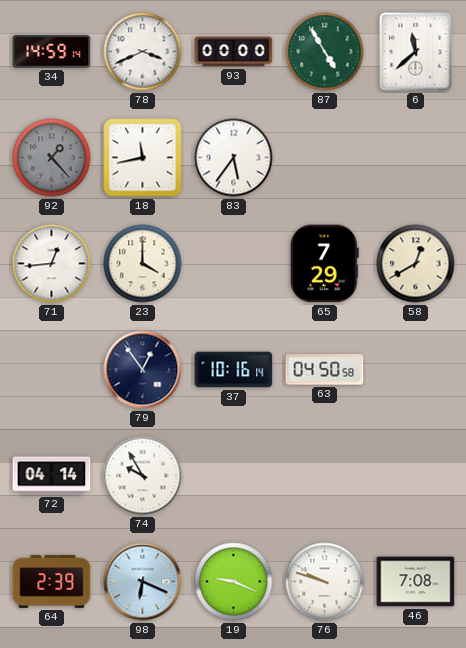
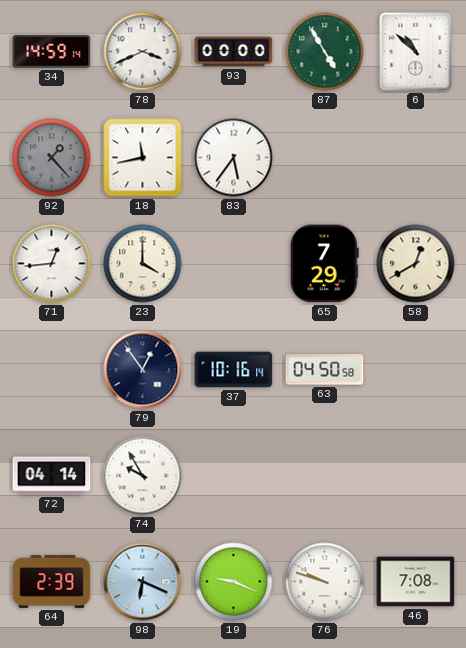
6: 11:38 -> 10:52
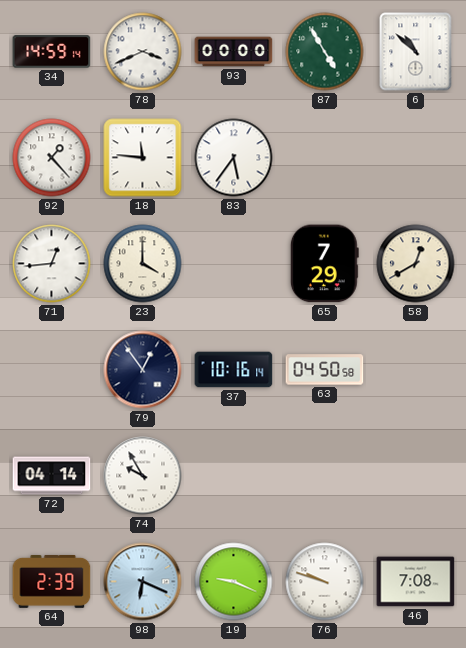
92 dial: grey -> white
18: 11:43 -> 11:46
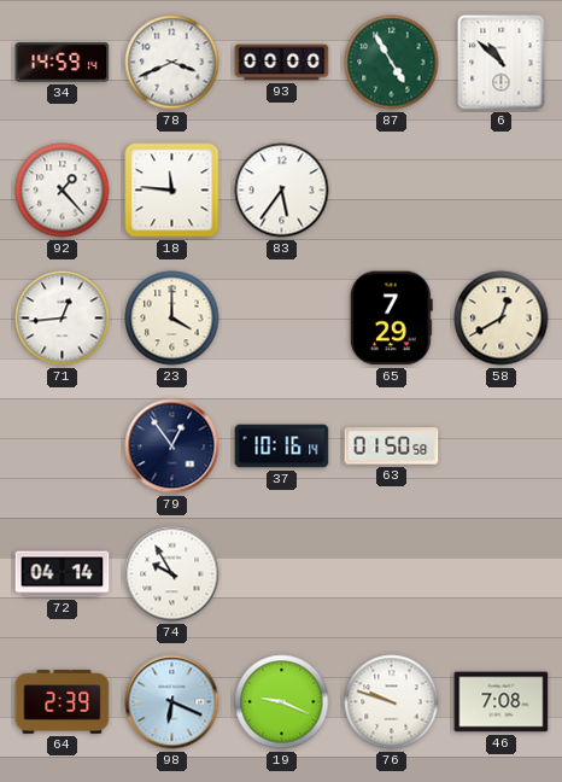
63: 04:50 -> 01:50
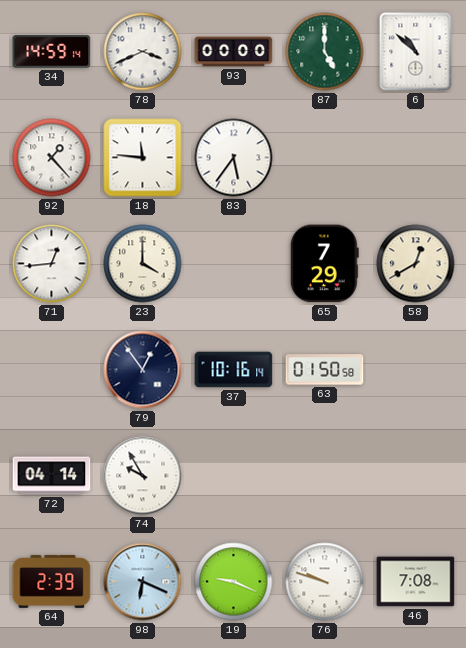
87: 4:55 -> 5:00
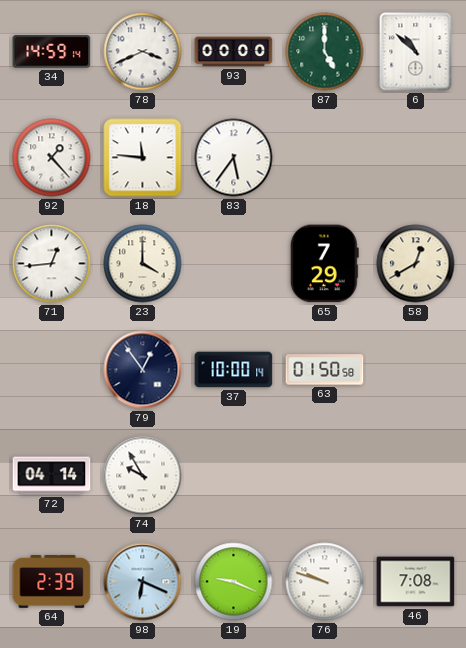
37: 10:16 -> 10:00
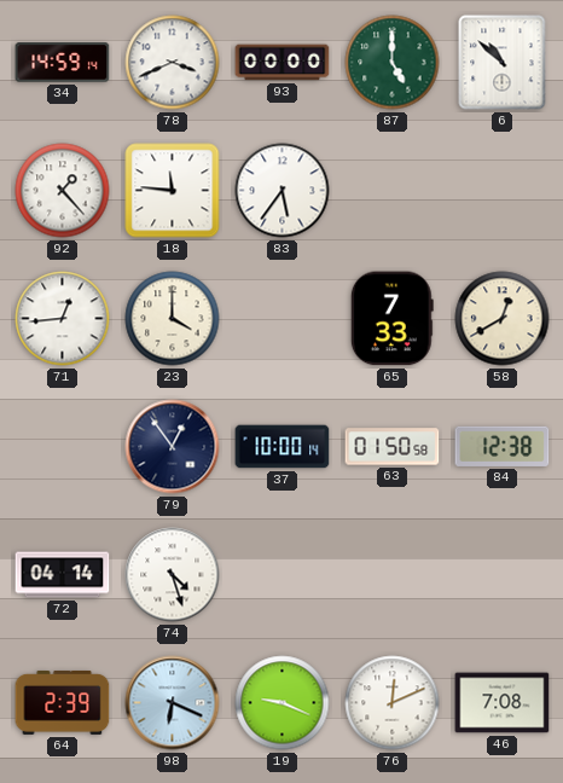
65: 7:29 -> 7:33
84: none -> 12:38
74: 9:55 -> 4:27
76: 9:48 -> 12:11
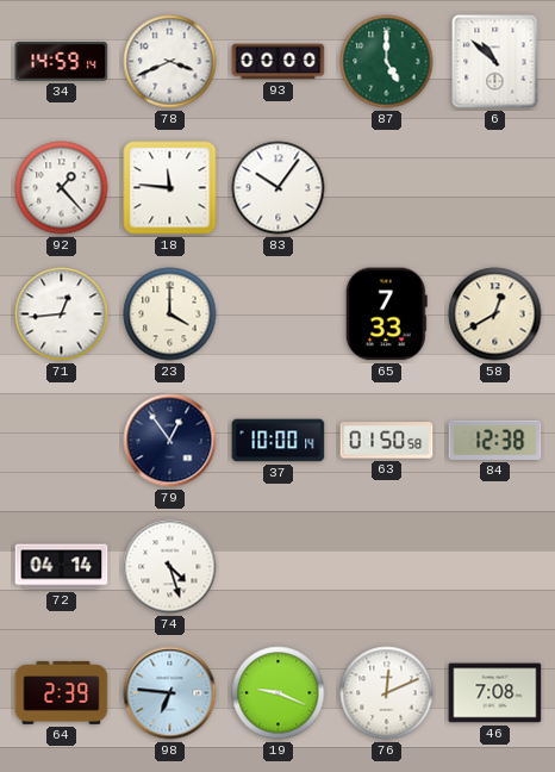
83: 5:36 -> 10:06
98: 6:19 -> 6:46
